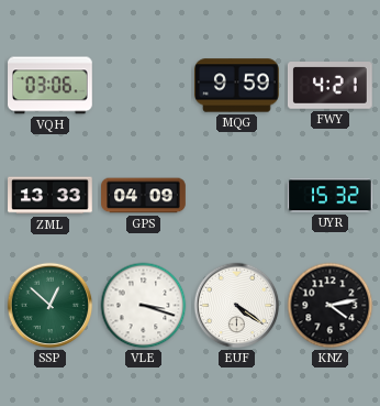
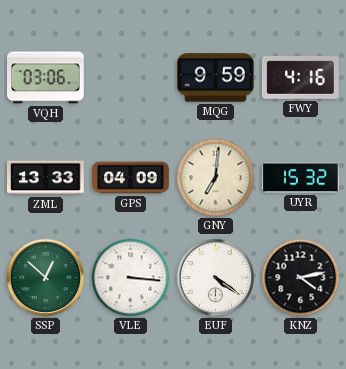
FWY: 4:21 -> 4:16
GNY: none -> 7:01
VLE: 3:18 -> 3:16
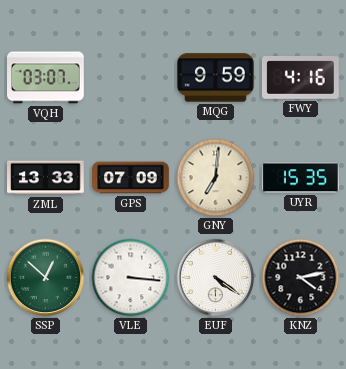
VQH: 03:06 -> 03:07
GPS: 04:09 -> 07:09
UYR: 15:32 -> 15:35
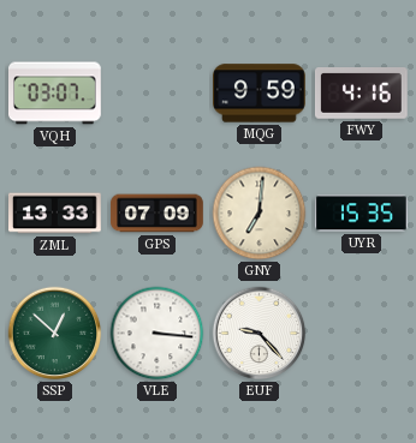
EUF: 4:21 -> 9:23
KNZ: 4:13 -> none
